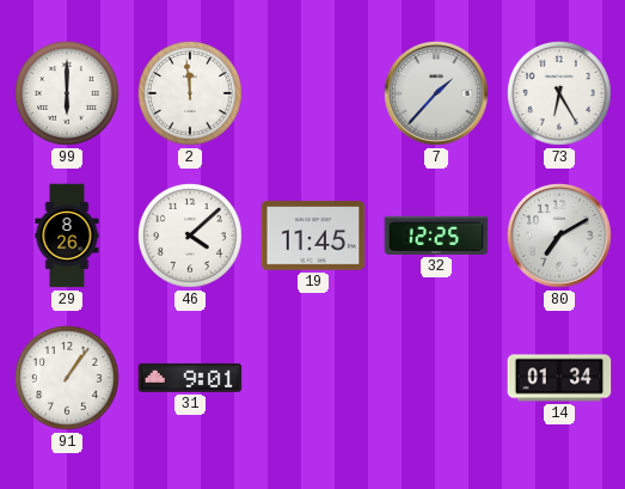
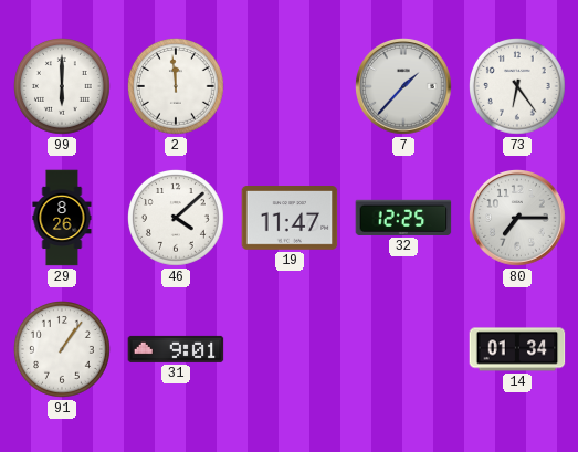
73: 6:25 -> 6:24
19: 11:45 -> 11:47
80: 7:10 -> 7:15
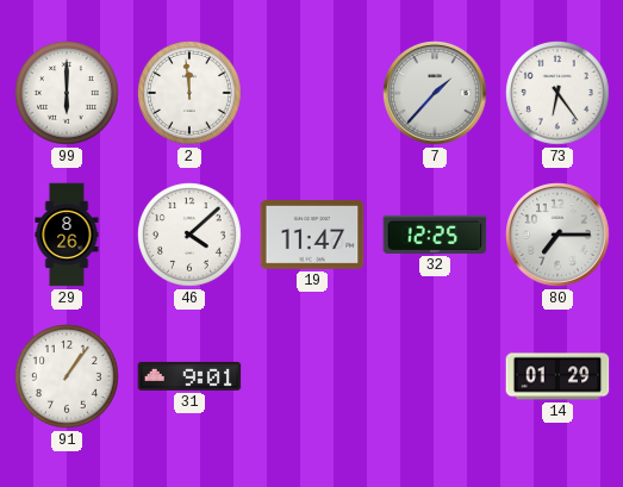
14: 01:34 -> 01:29
